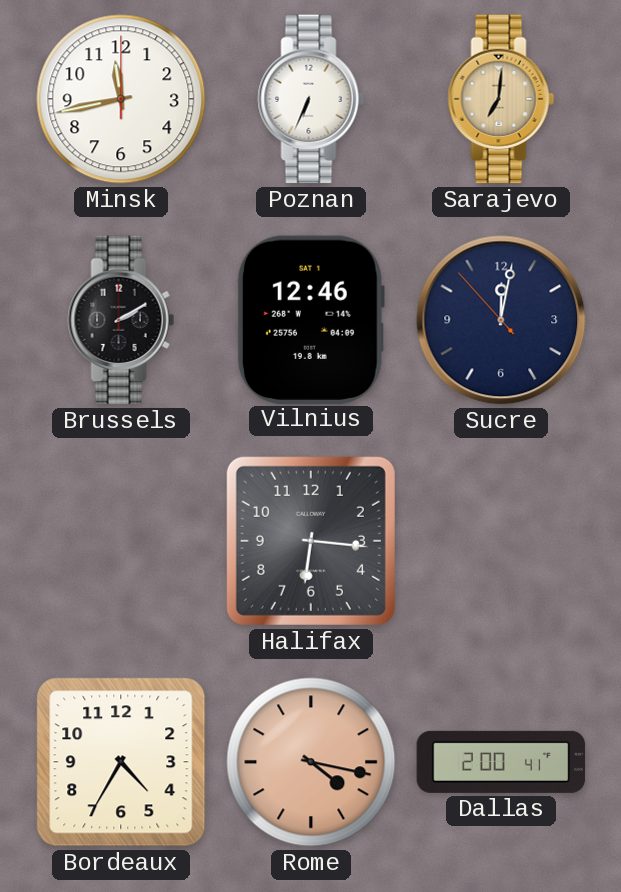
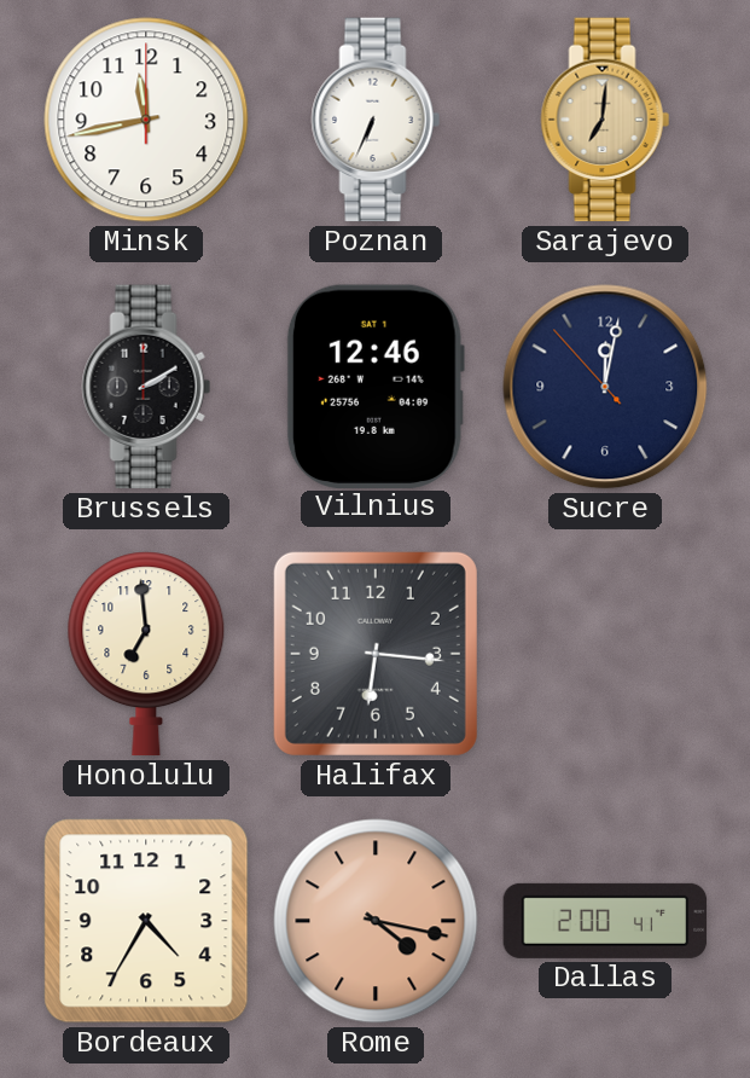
Honolulu: none -> 6:59
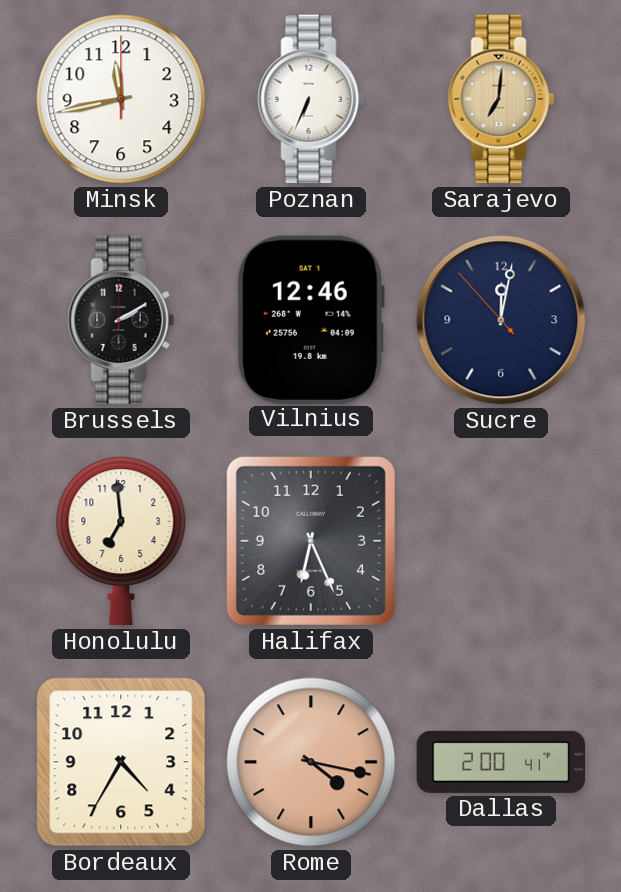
Halifax: 6:16 -> 6:26
